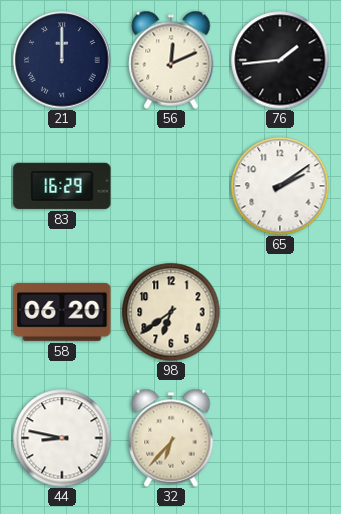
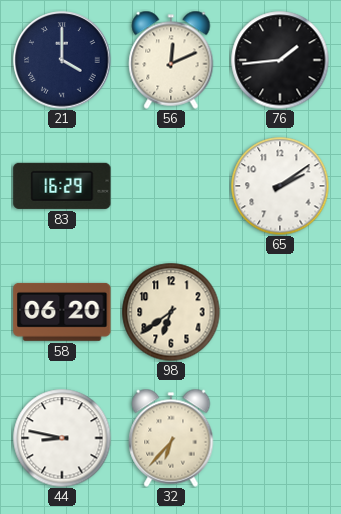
21: 12:00 -> 4:00
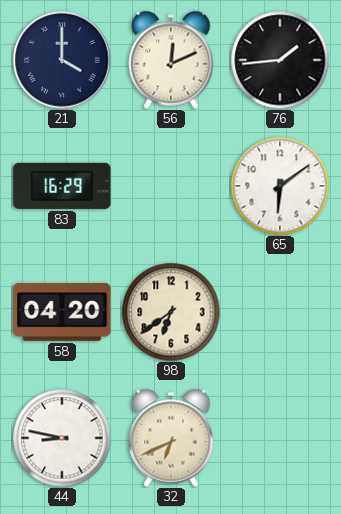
65: 2:09 -> 6:09
58: 06:20 -> 04:20
32: 6:37 -> 6:41
